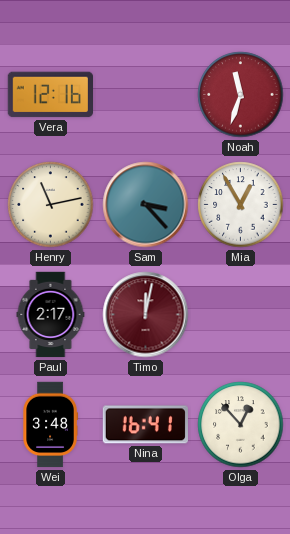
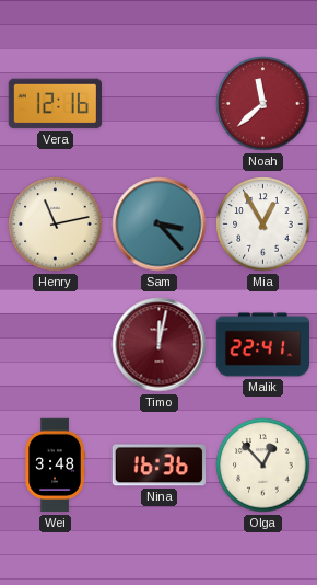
Noah: 11:33 -> 11:38
Paul: 2:17 -> none
Malik: none -> 22:41
Nina: 16:41 -> 16:36
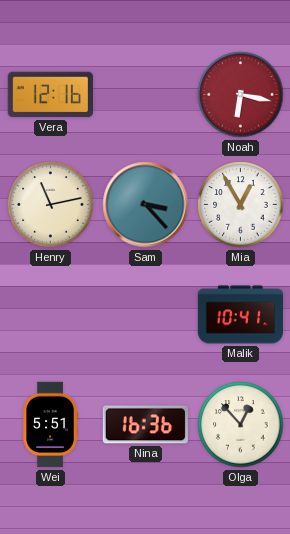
Noah: 11:38 -> 6:17
Timo: 12:02 -> none
Malik: 22:41 -> 10:41
Wei: 3:48 -> 5:51
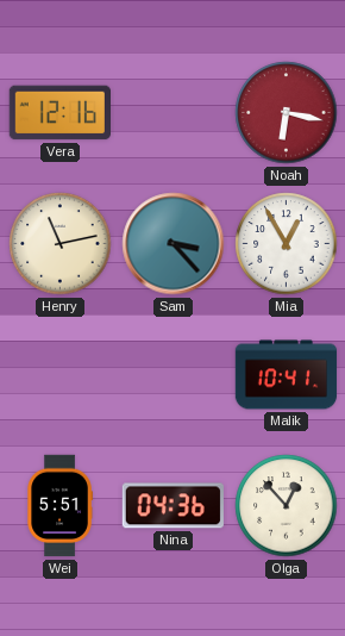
Nina: 16:36 -> 04:36
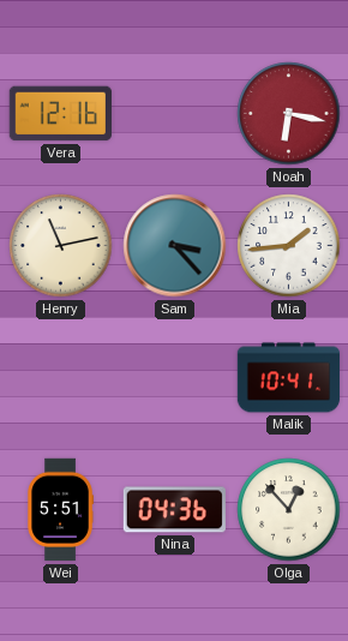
Mia: 12:55 -> 1:44
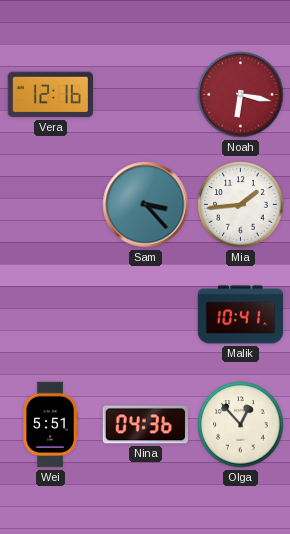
Henry: 11:13 -> none
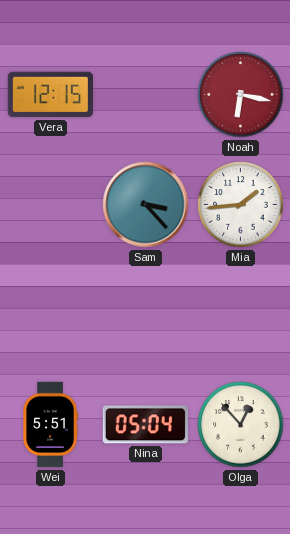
Vera: 12:16 -> 12:15
Malik: 10:41 -> none
Nina: 04:36 -> 05:04
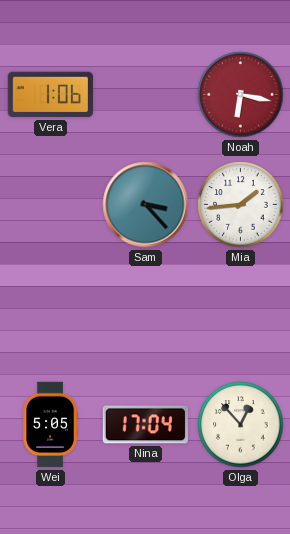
Vera: 12:15 -> 1:06
Wei: 5:51 -> 5:05
Nina: 05:04 -> 17:04
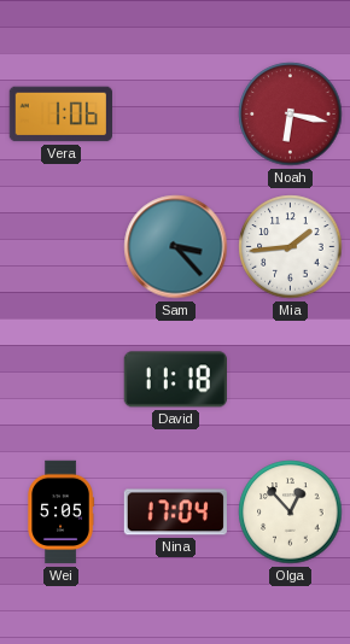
David: none -> 11:18
